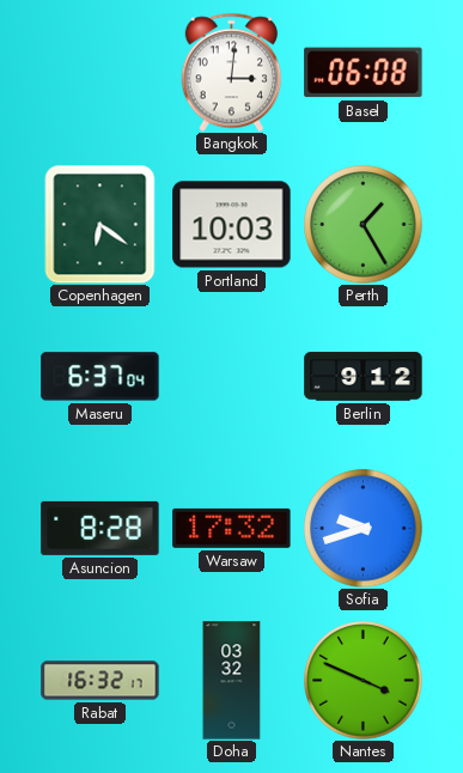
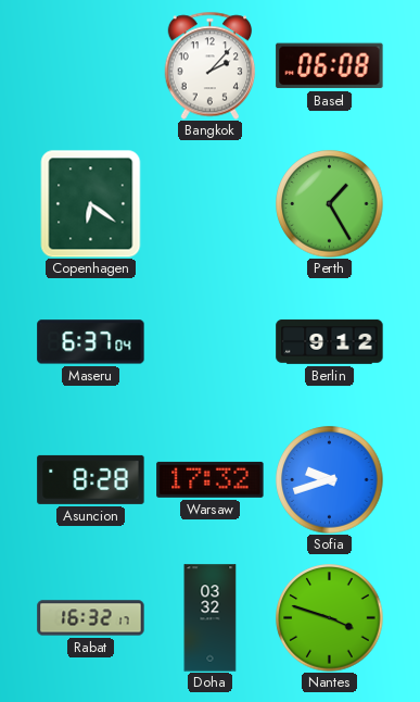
Bangkok: 3:01 -> 2:07
Portland: 10:03 -> none
Nantes: 3:49 -> 3:48
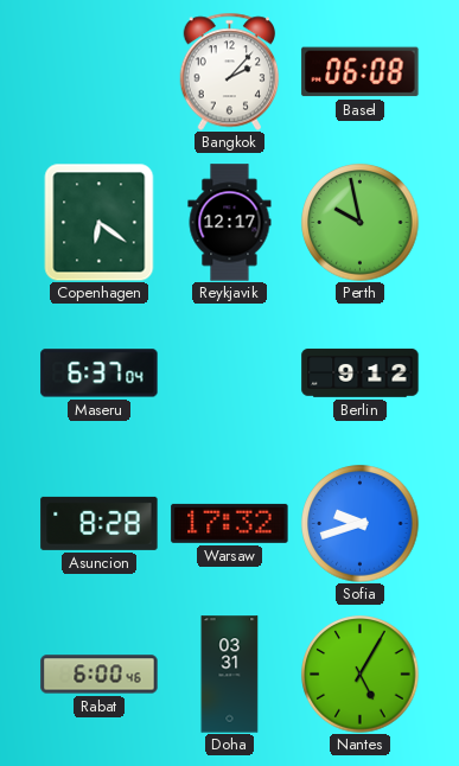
Reykjavik: none -> 12:17
Perth: 1:25 -> 9:58
Rabat: 16:32 -> 6:00
Doha: 03:32 -> 03:31
Nantes: 3:48 -> 5:05
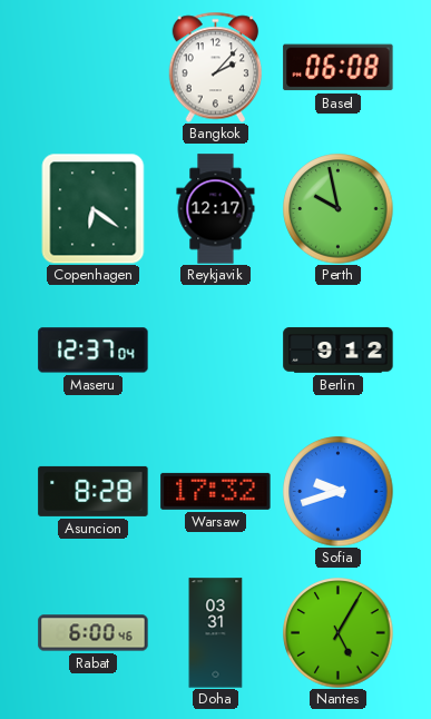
Maseru: 6:37 -> 12:37
